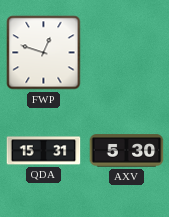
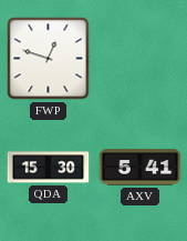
QDA: 15:31 -> 15:30
AXV: 5:30 -> 5:41
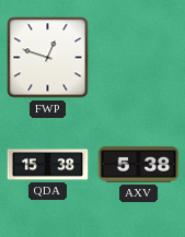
QDA: 15:30 -> 15:38
AXV: 5:41 -> 5:38
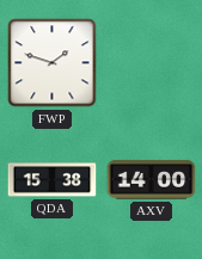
FWP: 12:48 -> 1:48
AXV: 5:38 -> 14:00
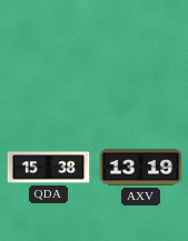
FWP: 1:48 -> none
AXV: 14:00 -> 13:19
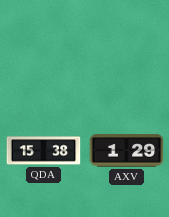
AXV: 13:19 -> 1:29
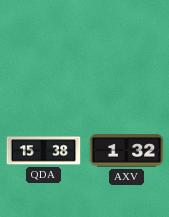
AXV: 1:29 -> 1:32
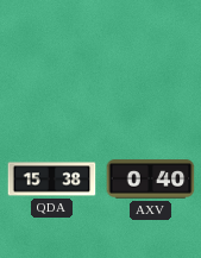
AXV: 1:32 -> 0:40
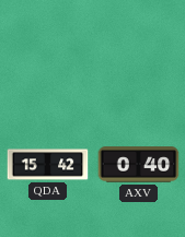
QDA: 15:38 -> 15:42
